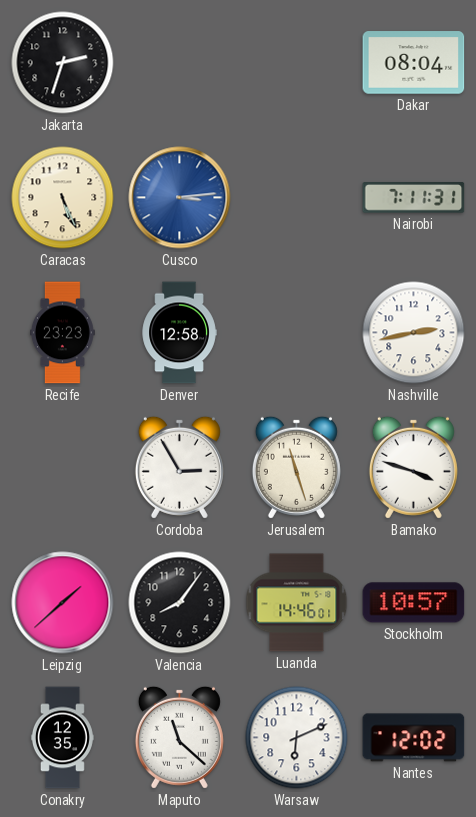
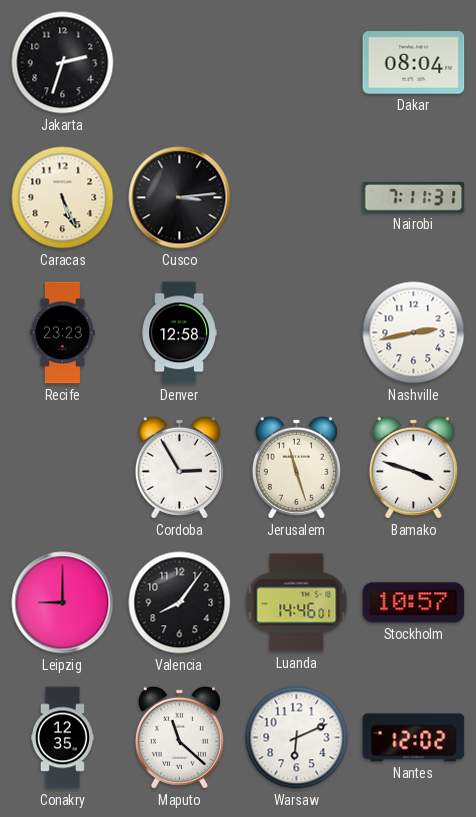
Cusco dial: blue -> black
Leipzig: 1:38 -> 9:00
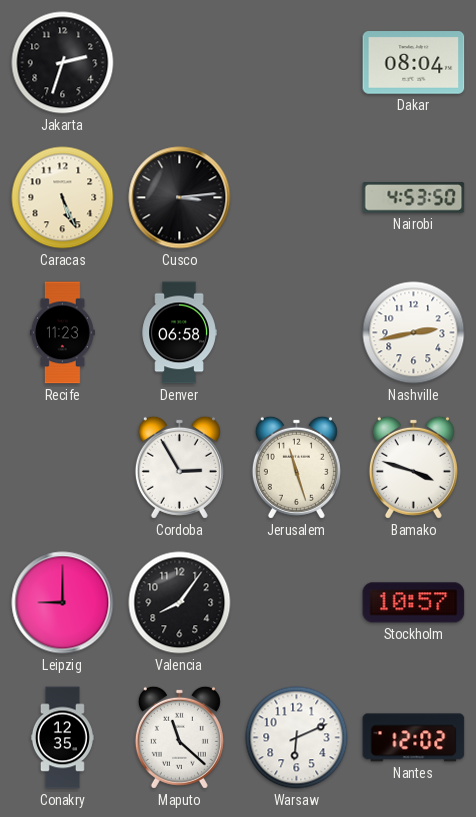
Nairobi: 7:11 -> 4:53
Recife: 23:23 -> 11:23
Denver: 12:58 -> 06:58
Luanda: 14:46 -> none
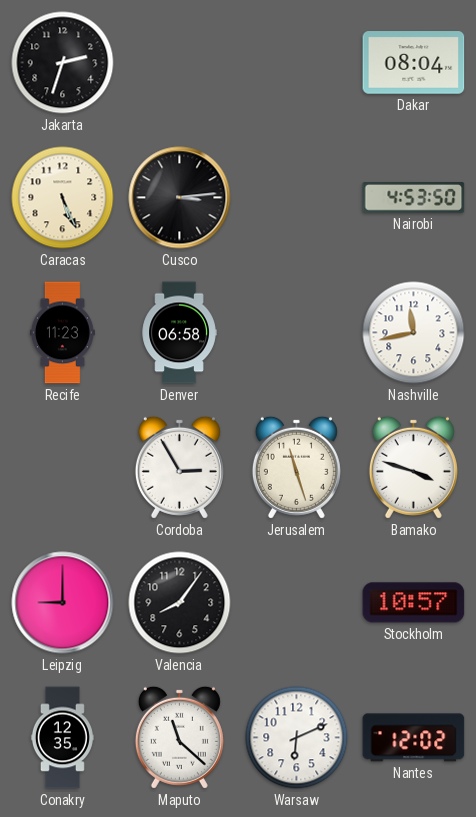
Nashville: 2:43 -> 11:43
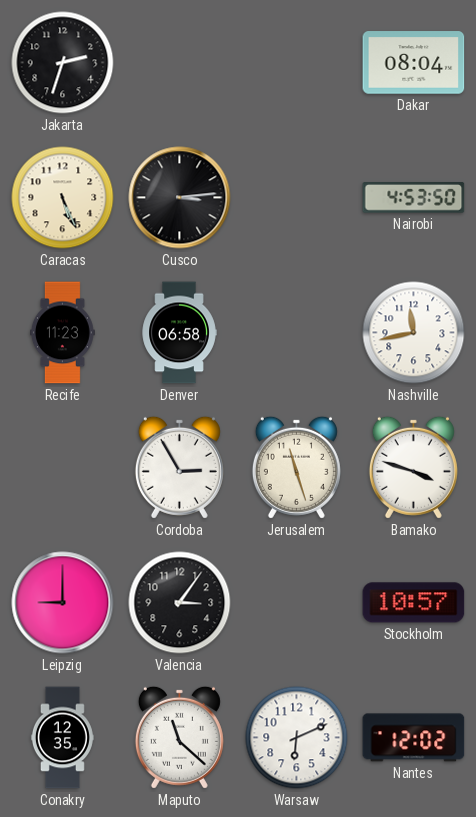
Valencia: 8:06 -> 3:06
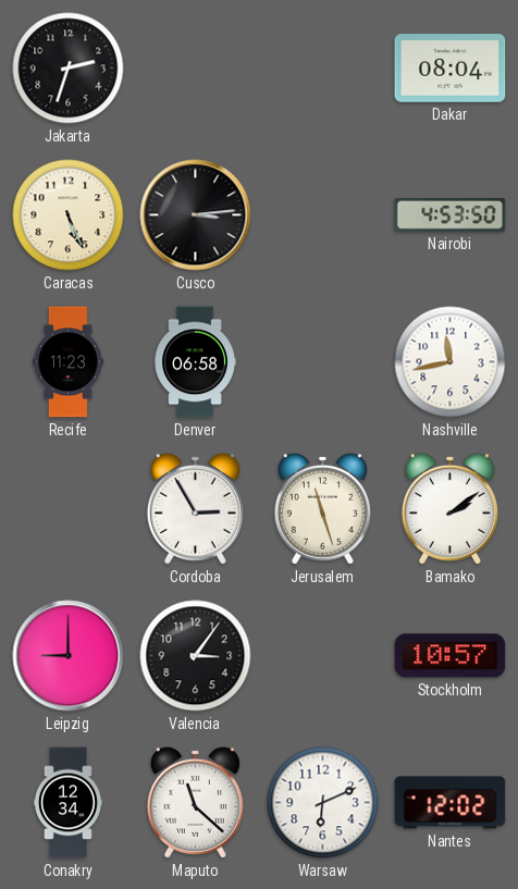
Bamako: 3:48 -> 2:09
Conakry: 12:35 -> 12:34
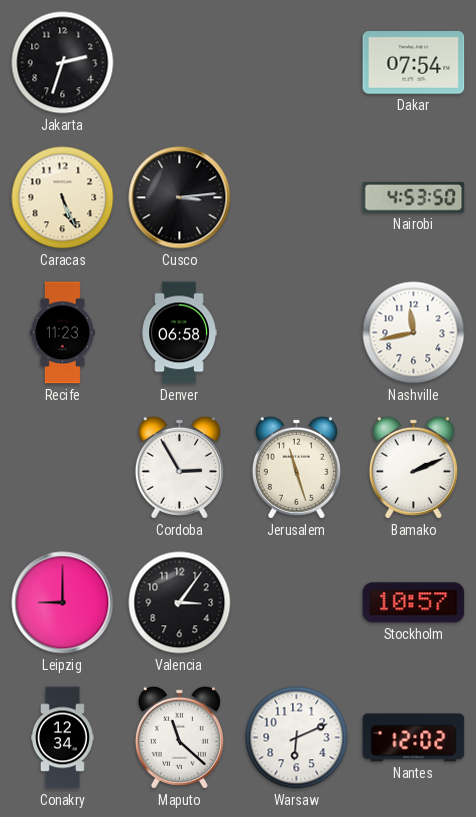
Dakar: 08:04 -> 07:54
Bamako: 2:09 -> 2:11
